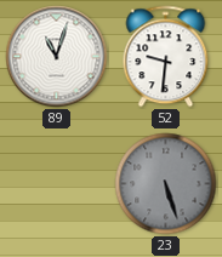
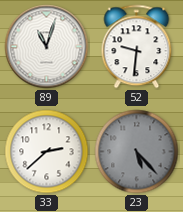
33: none -> 2:38
23: 5:27 -> 5:23
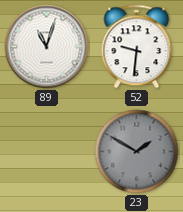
33: 2:38 -> none
23: 5:23 -> 1:50
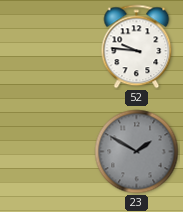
89: 11:03 -> none
52: 9:31 -> 9:46
